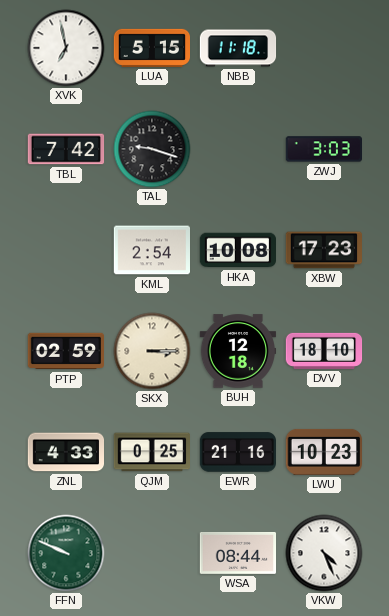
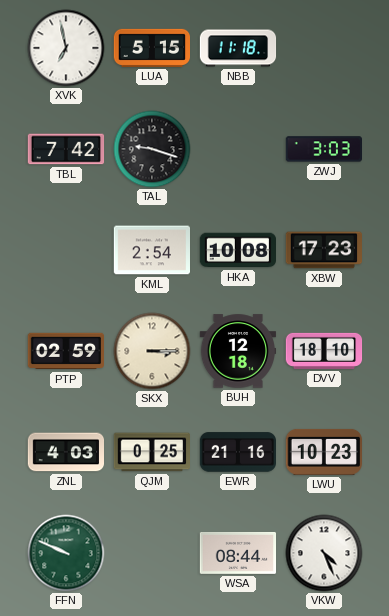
ZNL: 4:33 -> 4:03
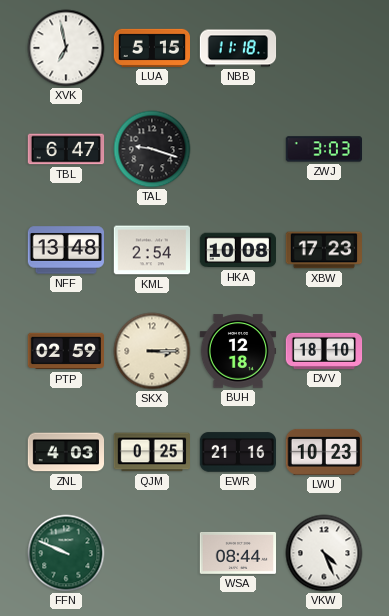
TBL: 7:42 -> 6:47
NFF: none -> 13:48
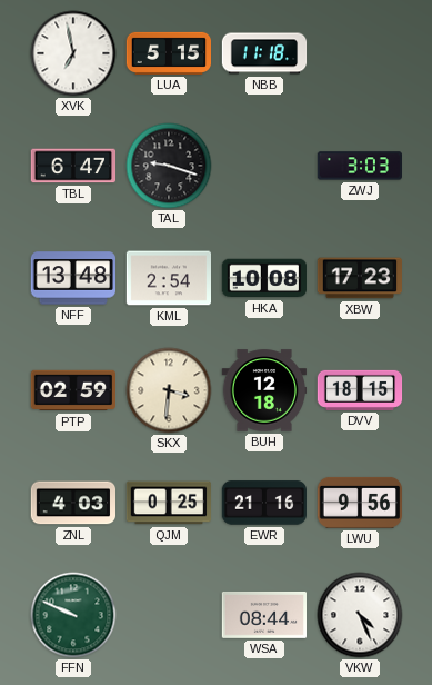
SKX: 3:15 -> 3:31
DVV: 18:10 -> 18:15
LWU: 10:23 -> 9:56
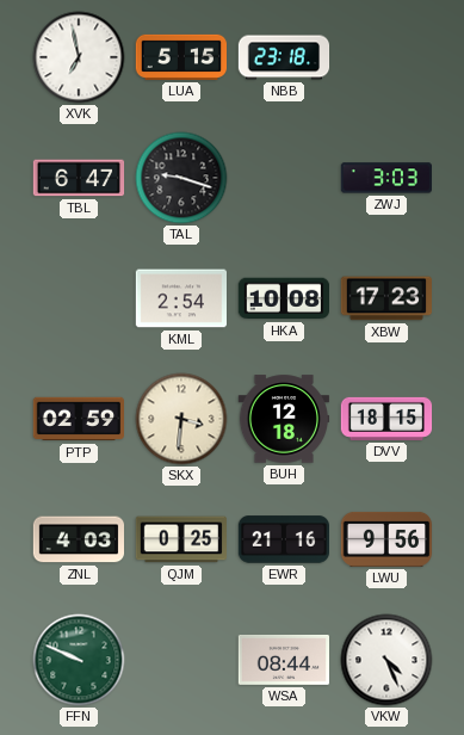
NBB: 11:18 -> 23:18
NFF: 13:48 -> none
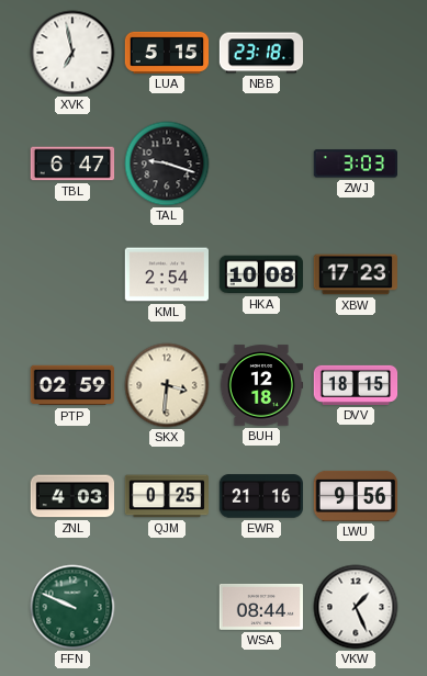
VKW: 4:26 -> 1:26
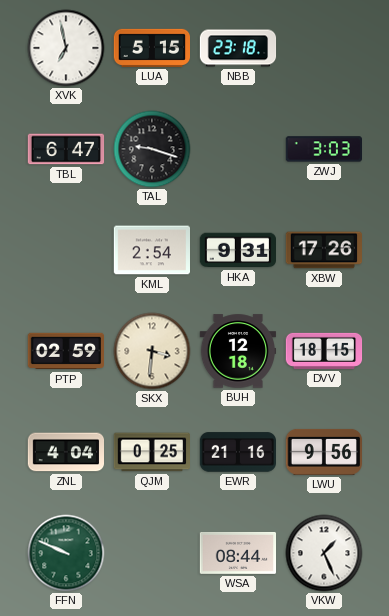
HKA: 10:08 -> 9:31
XBW: 17:23 -> 17:26
ZNL: 4:03 -> 4:04
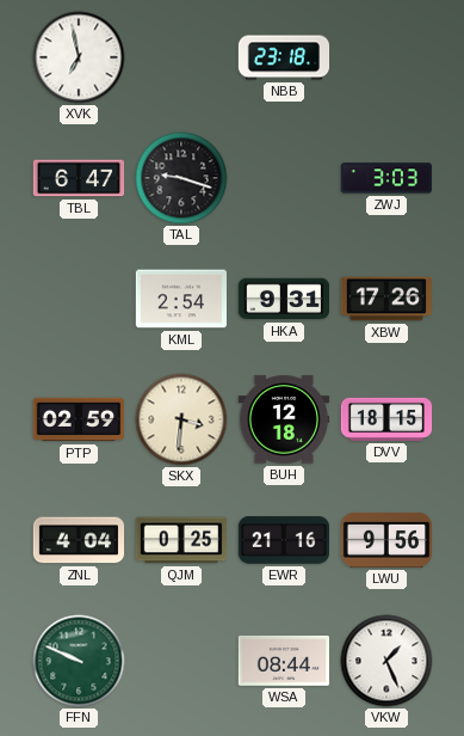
LUA: 5:15 -> none
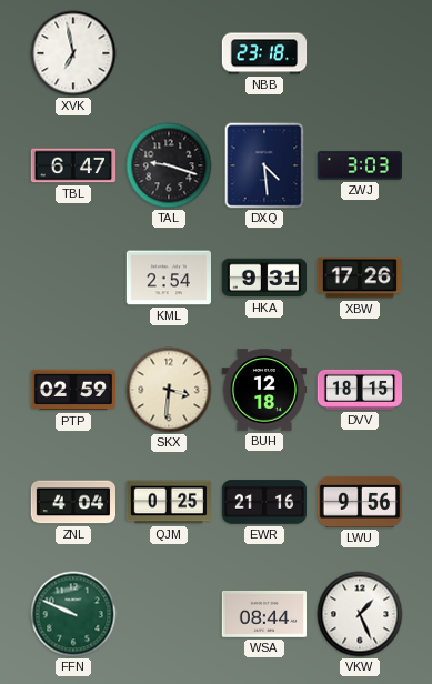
DXQ: none -> 4:29
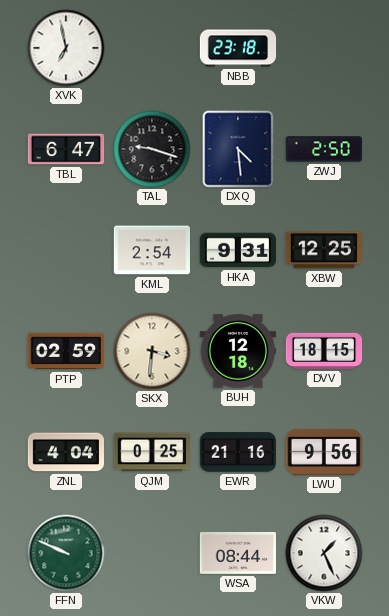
ZWJ: 3:03 -> 2:50
XBW: 17:26 -> 12:25
